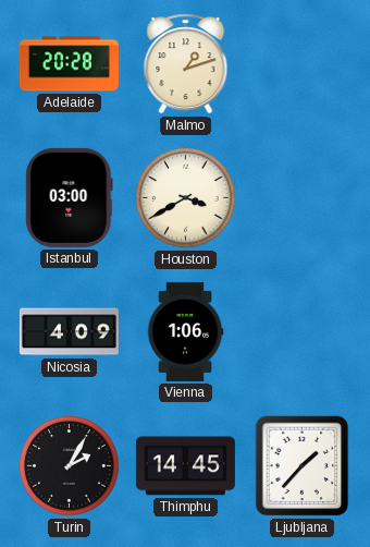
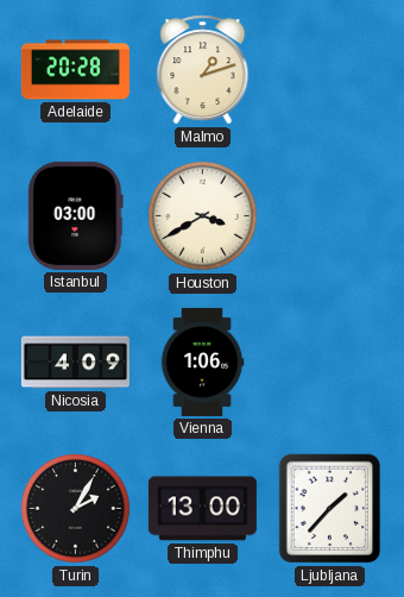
Thimphu: 14:45 -> 13:00
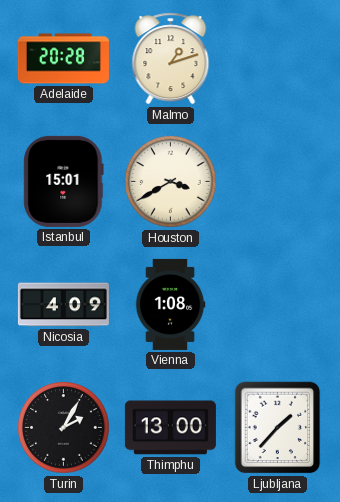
Istanbul: 03:00 -> 15:01
Vienna: 1:06 -> 1:08
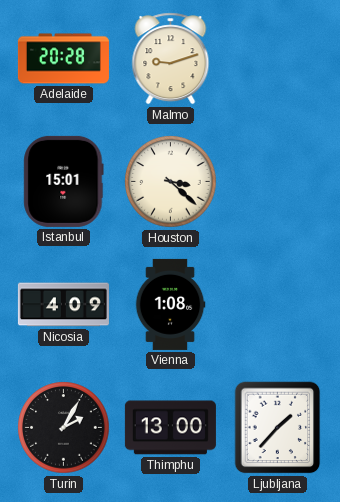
Malmo: 1:12 -> 9:12
Houston: 3:40 -> 3:22
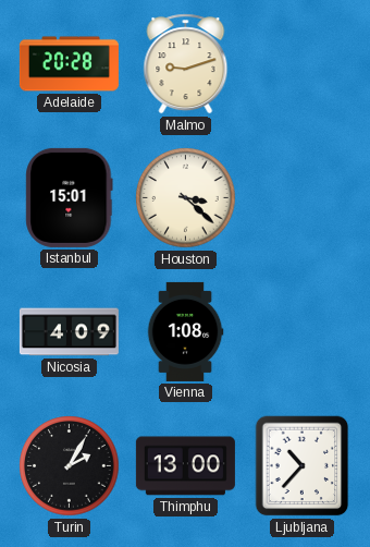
Ljubljana: 1:37 -> 10:37
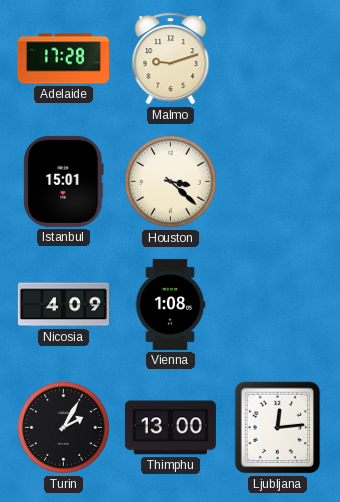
Adelaide: 20:28 -> 17:28
Ljubljana: 10:37 -> 12:14
